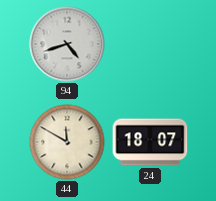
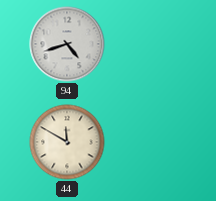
24: 18:07 -> none
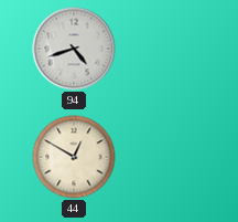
44: 11:50 -> 12:50
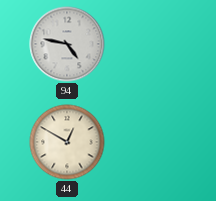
94: 4:42 -> 4:47
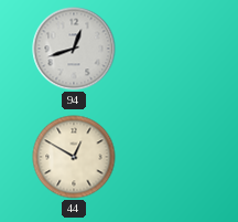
94: 4:47 -> 12:42
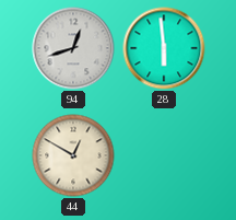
28: none -> 5:59
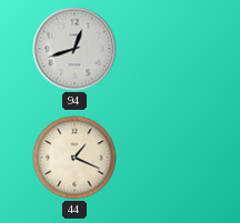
28: 5:59 -> none
44: 12:50 -> 1:19
